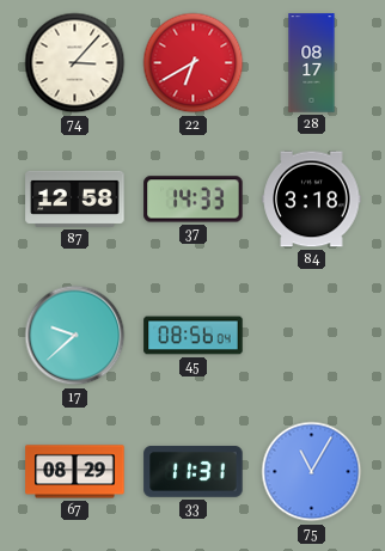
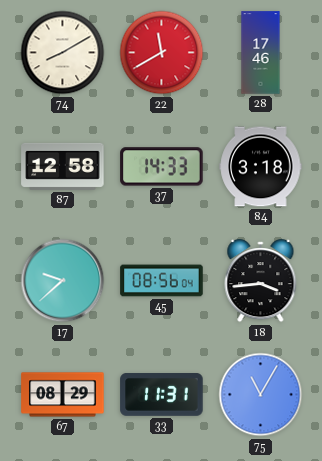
74: 3:07 -> 8:10
22: 6:40 -> 11:40
28: 08:17 -> 17:46
18: none -> 3:44
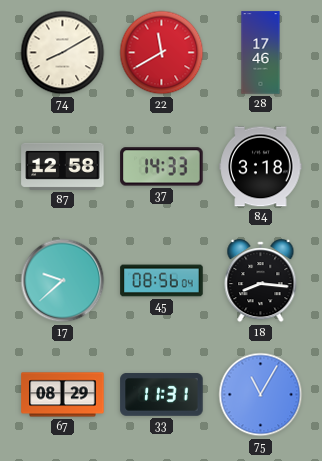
18: 3:44 -> 8:16
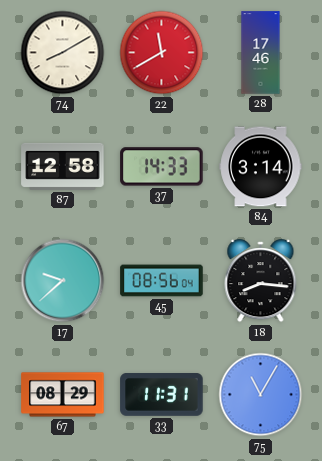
84: 3:18 -> 3:14
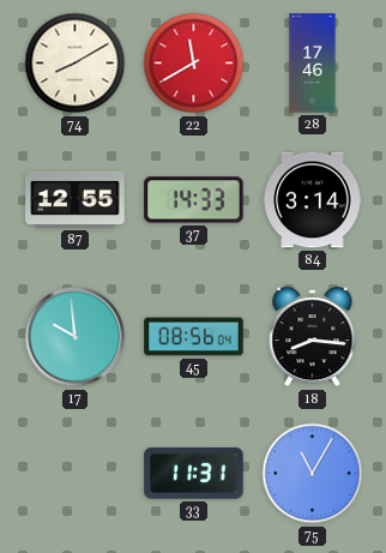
87: 12:58 -> 12:55
17: 9:38 -> 9:59
67: 08:29 -> none
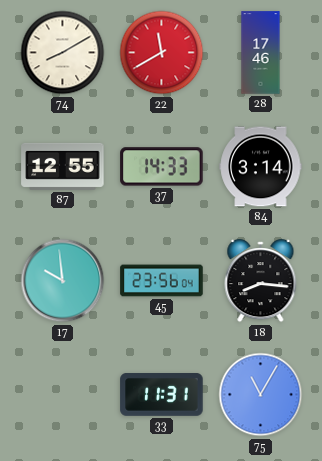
45: 08:56 -> 23:56
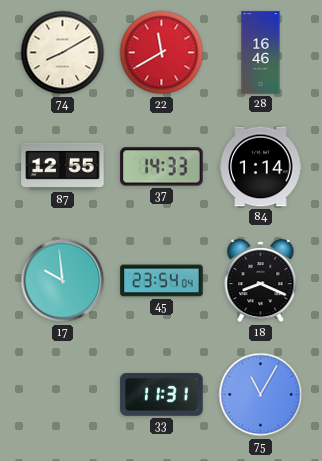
28: 17:46 -> 16:46
84: 3:14 -> 1:14
45: 23:56 -> 23:54
18: 8:16 -> 8:19
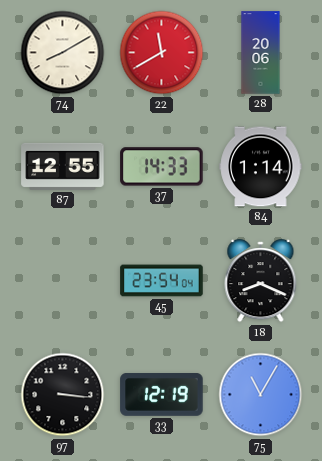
28: 16:46 -> 20:06
17: 9:59 -> none
97: none -> 3:16
33: 11:31 -> 12:19
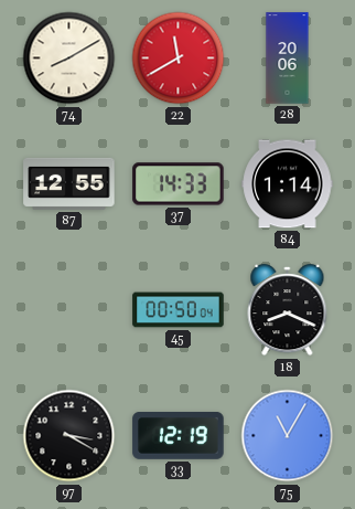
45: 23:54 -> 00:50
97: 3:16 -> 3:20
